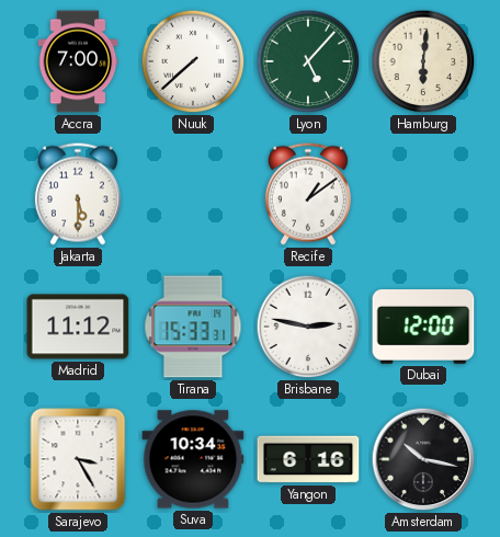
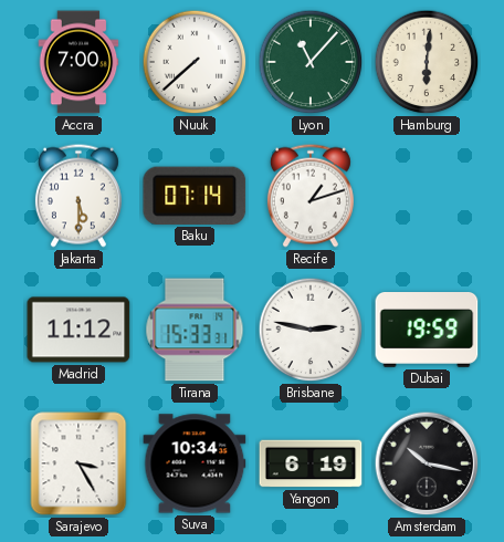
Lyon: 5:07 -> 11:07
Baku: none -> 07:14
Recife: 1:09 -> 1:12
Dubai: 12:00 -> 19:59
Yangon: 6:16 -> 6:19
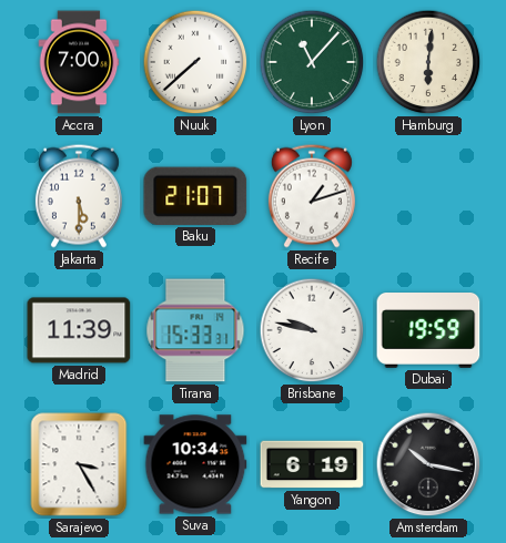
Baku: 07:14 -> 21:07
Madrid: 11:12 -> 11:39
Brisbane: 2:47 -> 9:47
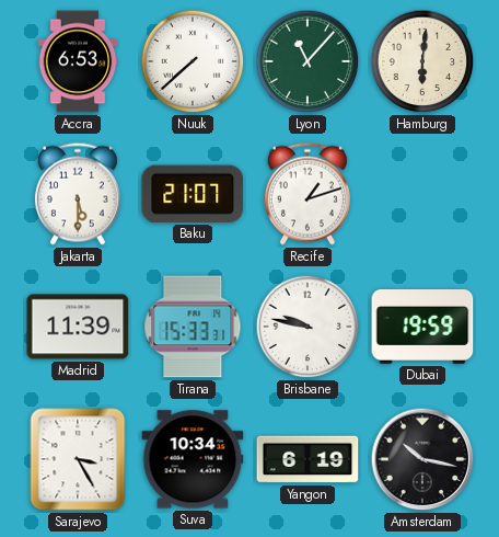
Accra: 7:00 -> 6:53
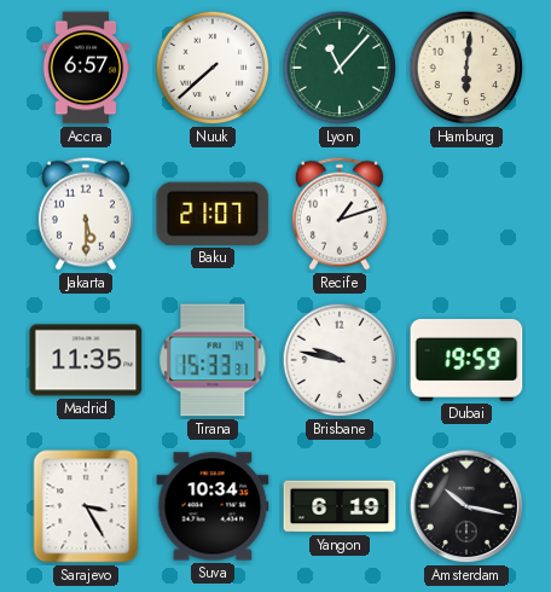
Accra: 6:53 -> 6:57
Madrid: 11:39 -> 11:35
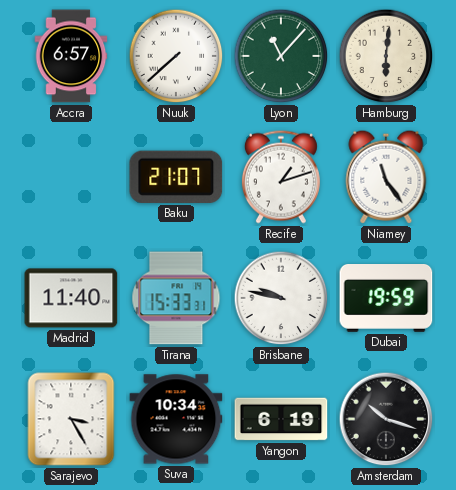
Jakarta: 5:30 -> none
Niamey: none -> 11:24
Madrid: 11:35 -> 11:40
Amsterdam: 10:17 -> 10:18
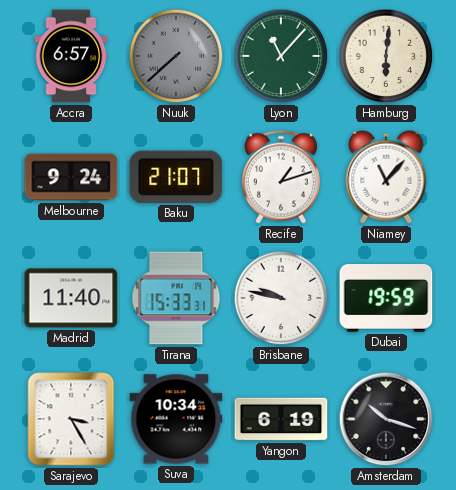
Nuuk dial: white -> grey
Melbourne: none -> 9:24
Niamey: 11:24 -> 11:07
